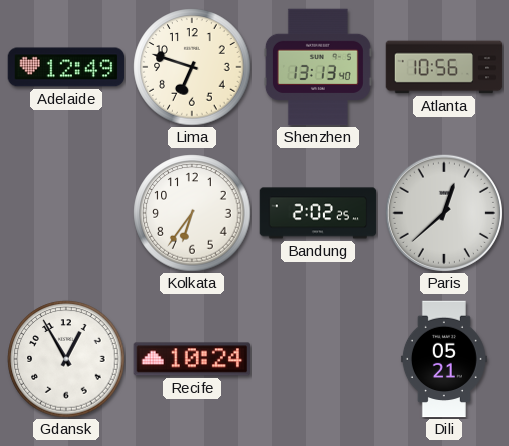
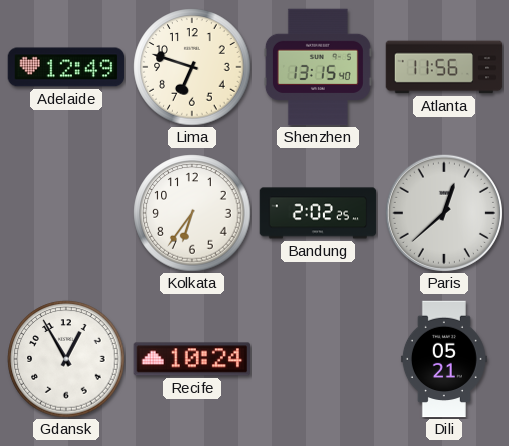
Shenzhen: 13:13 -> 13:15
Atlanta: 10:56 -> 11:56
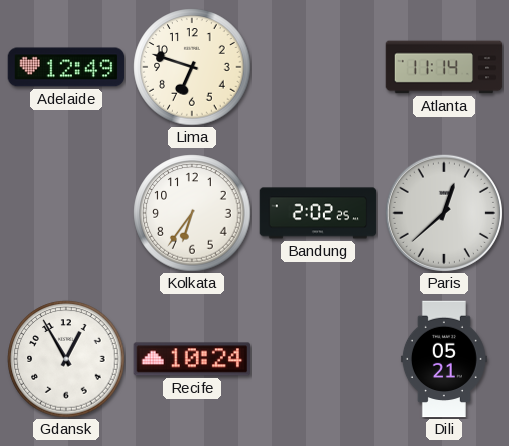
Shenzhen: 13:15 -> none
Atlanta: 11:56 -> 11:14
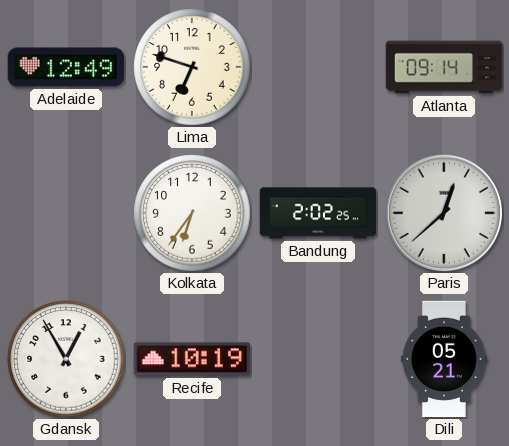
Atlanta: 11:14 -> 09:14
Recife: 10:24 -> 10:19
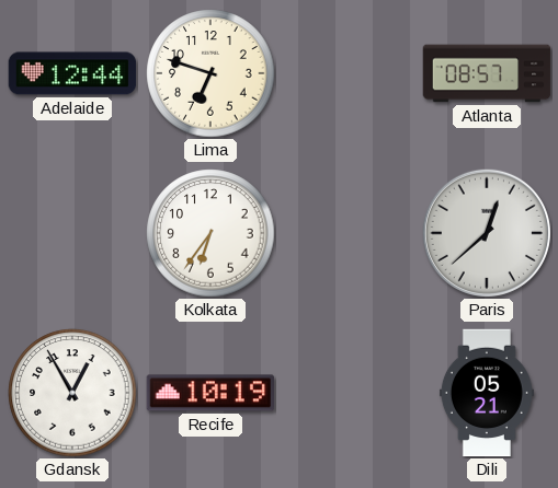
Adelaide: 12:49 -> 12:44
Atlanta: 09:14 -> 08:57
Bandung: 2:02 -> none
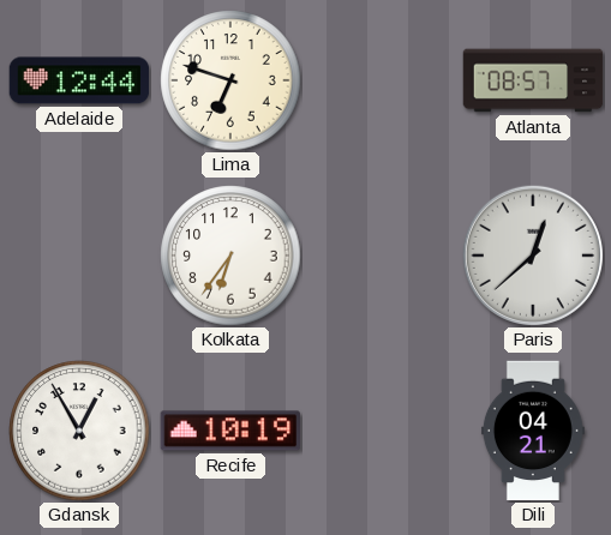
Dili: 05:21 -> 04:21
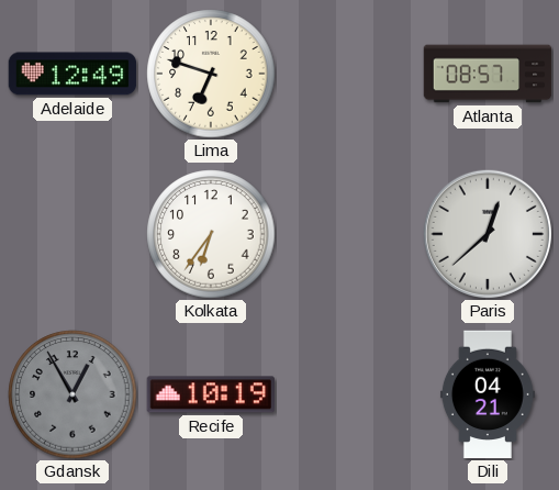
Adelaide: 12:44 -> 12:49
Gdansk dial: white -> grey
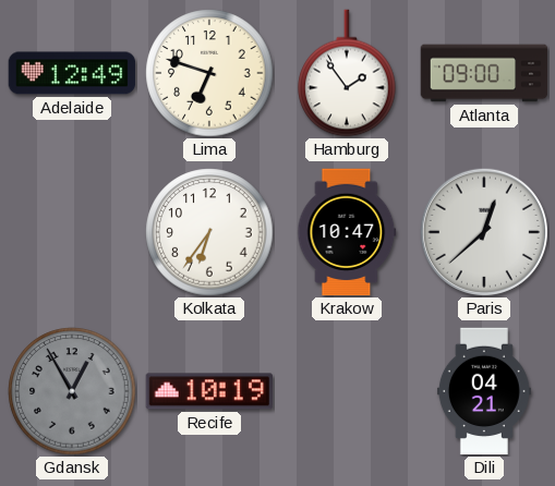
Hamburg: none -> 1:54
Atlanta: 08:57 -> 09:00
Krakow: none -> 10:47
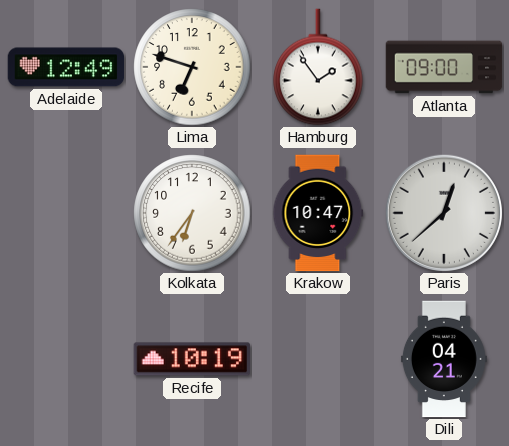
Gdansk: 12:55 -> none
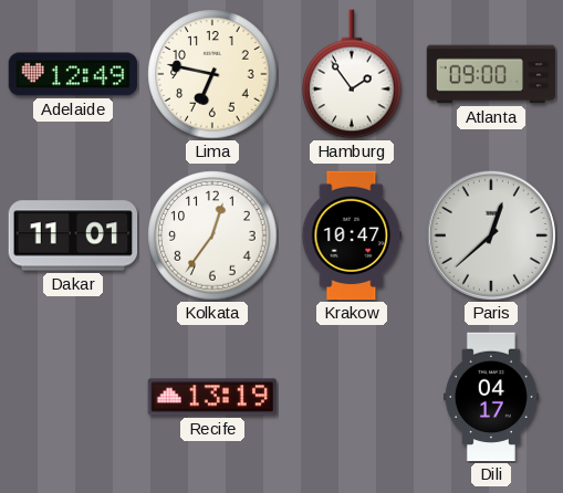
Lima: 6:48 -> 6:47
Dakar: none -> 11:01
Kolkata: 6:36 -> 12:36
Recife: 10:19 -> 13:19
Dili: 04:21 -> 04:17
